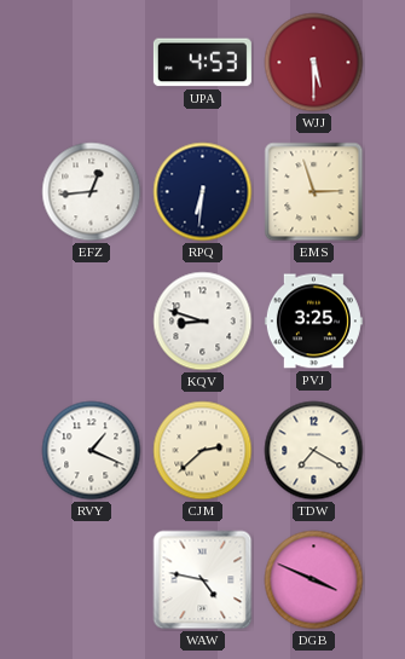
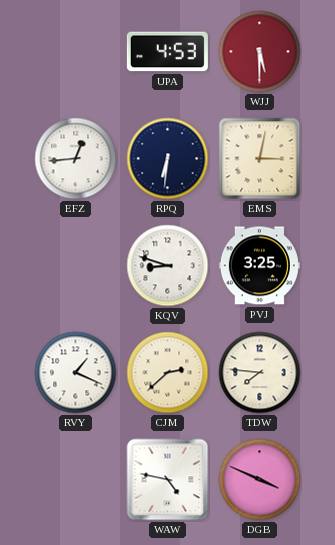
EMS: 2:57 -> 3:02
TDW: 7:20 -> 7:46
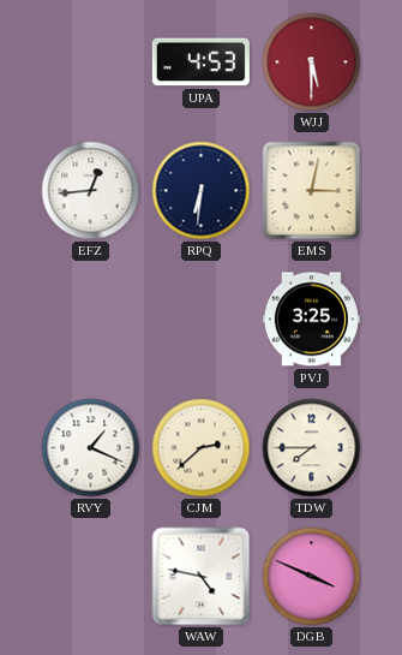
KQV: 8:48 -> none
TDW: 7:46 -> 7:45
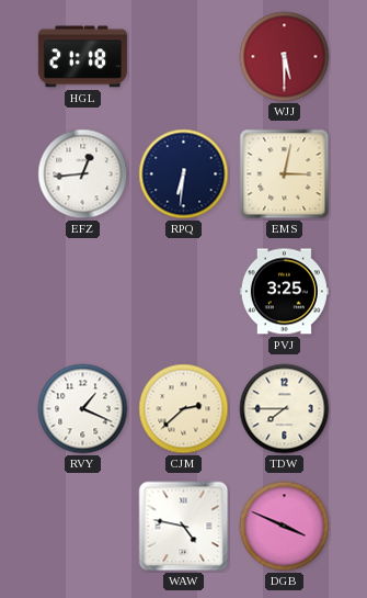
HGL: none -> 21:18
UPA: 4:53 -> none
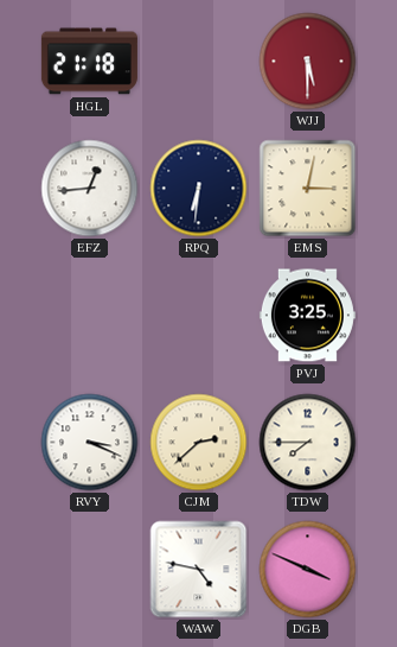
RVY: 1:19 -> 3:19
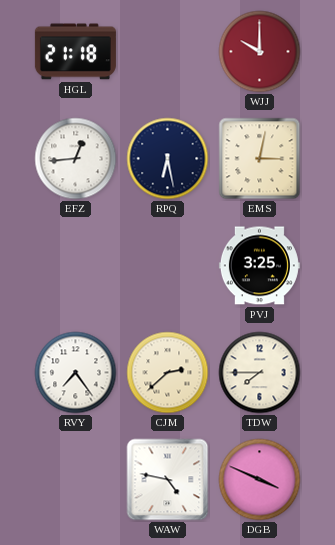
WJJ: 5:30 -> 10:00
RPQ: 6:31 -> 6:28
RVY: 3:19 -> 7:24
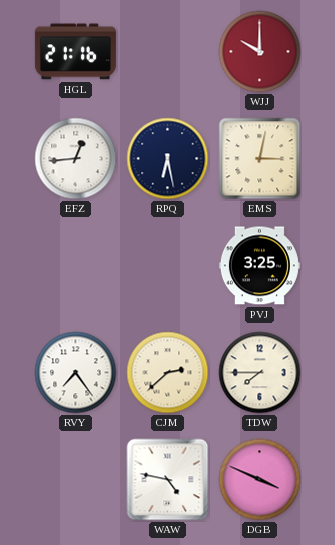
HGL: 21:18 -> 21:16
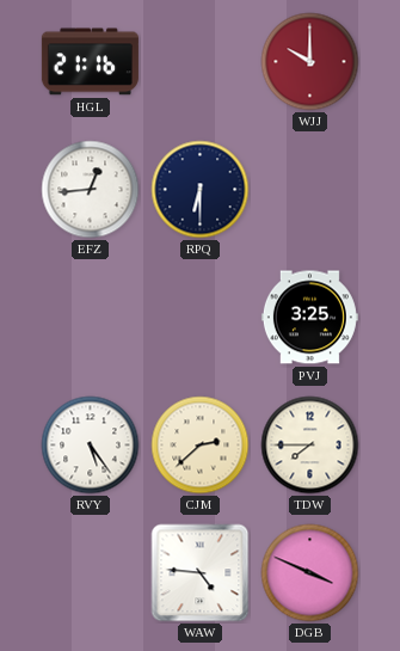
RPQ: 6:28 -> 6:30
EMS: 3:02 -> none
RVY: 7:24 -> 5:24
WAW: 4:47 -> 4:46
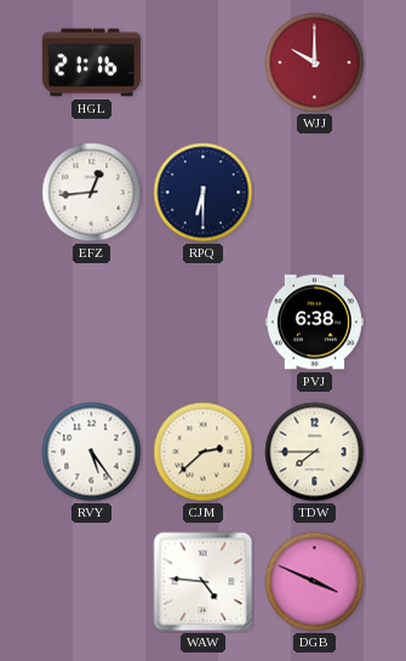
PVJ: 3:25 -> 6:38
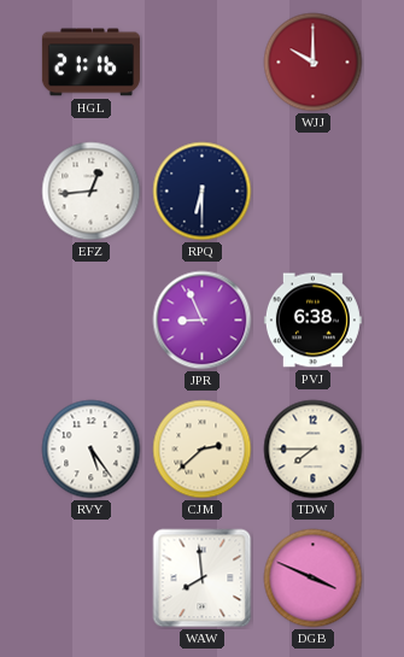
JPR: none -> 8:56
WAW: 4:46 -> 7:59
